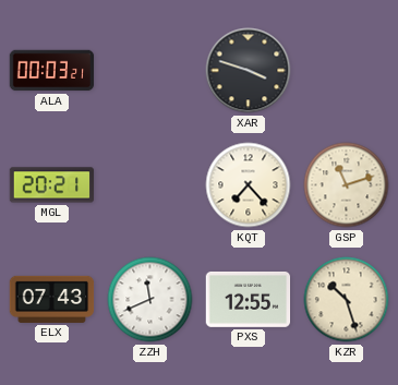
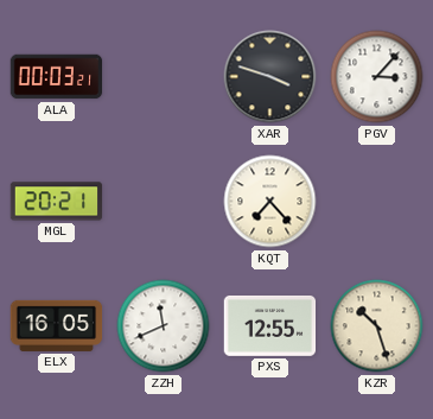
PGV: none -> 3:07
GSP: 11:12 -> none
ELX: 07:43 -> 16:05
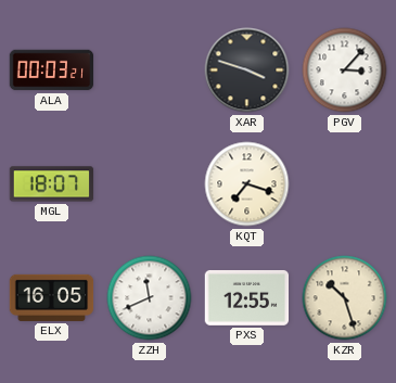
MGL: 20:21 -> 18:07
KQT: 7:23 -> 7:18
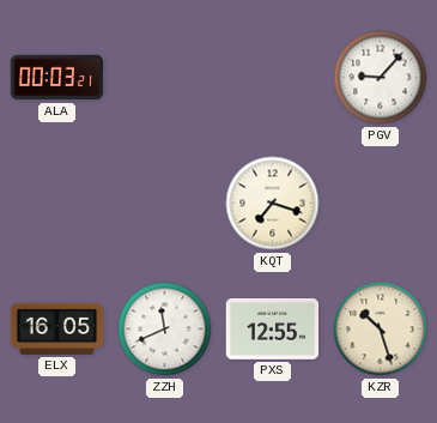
XAR: 3:48 -> none
PGV: 3:07 -> 9:07
MGL: 18:07 -> none
